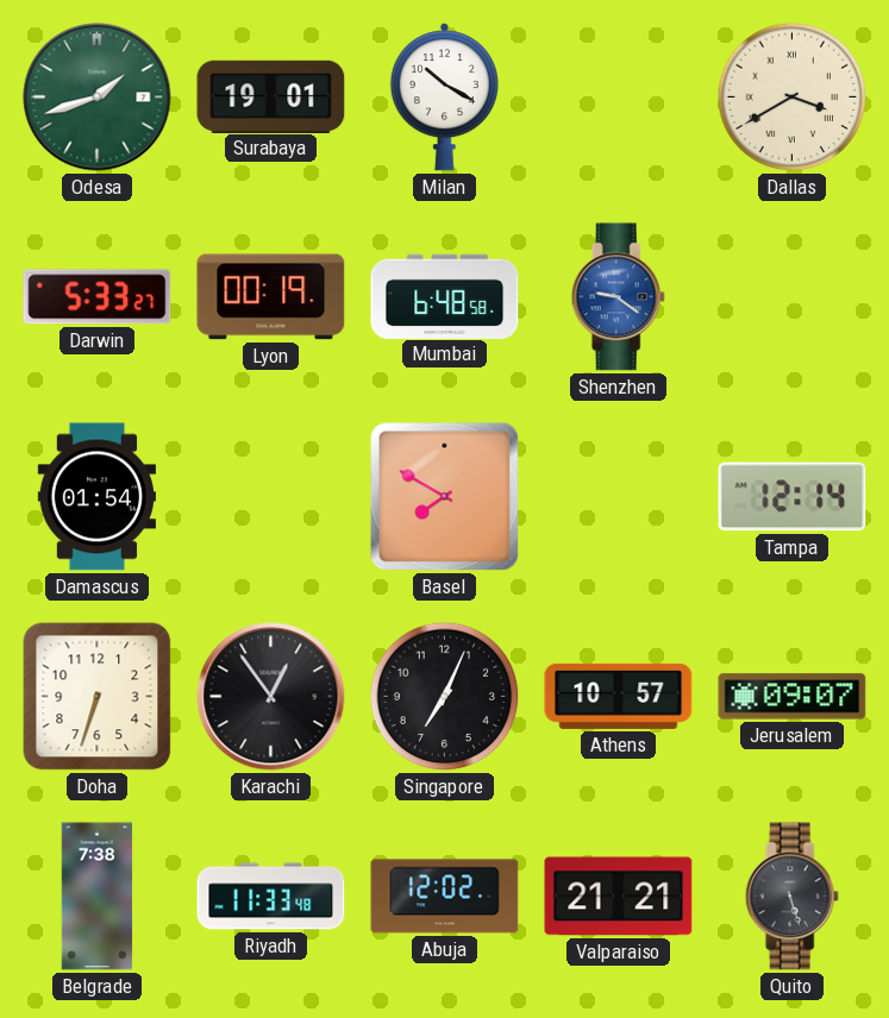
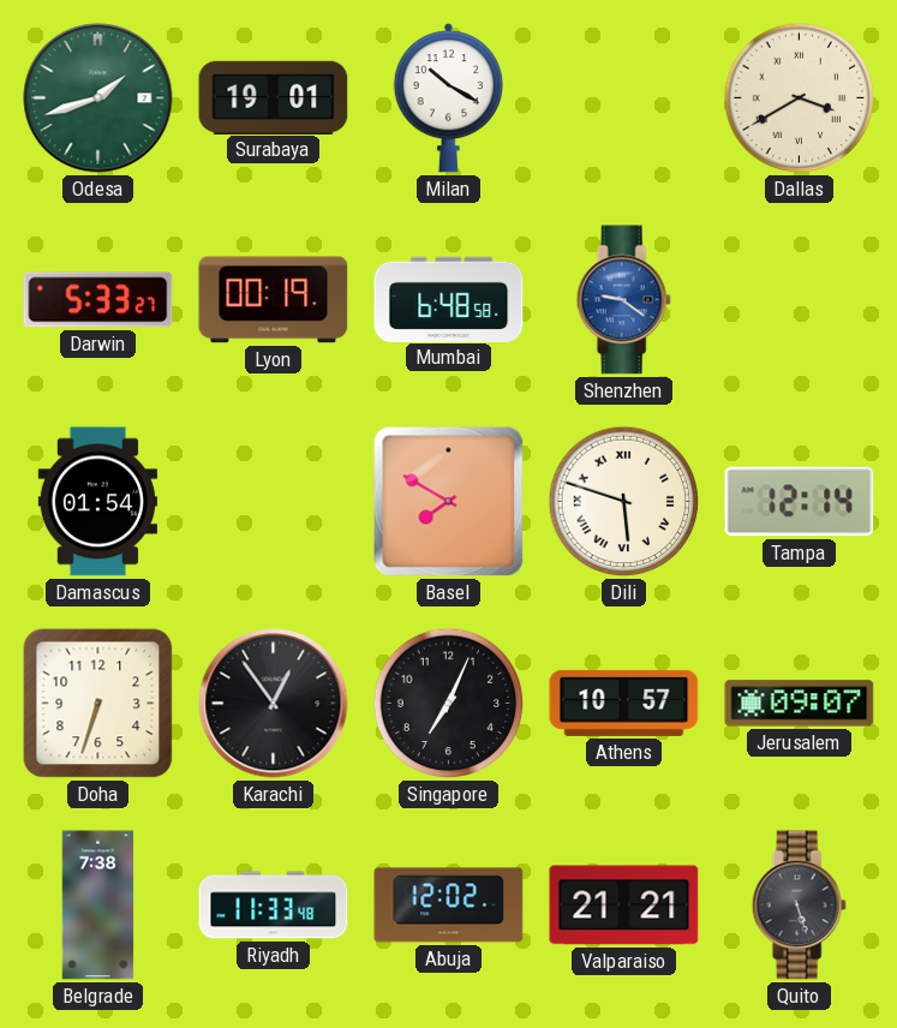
Dili: none -> 5:48
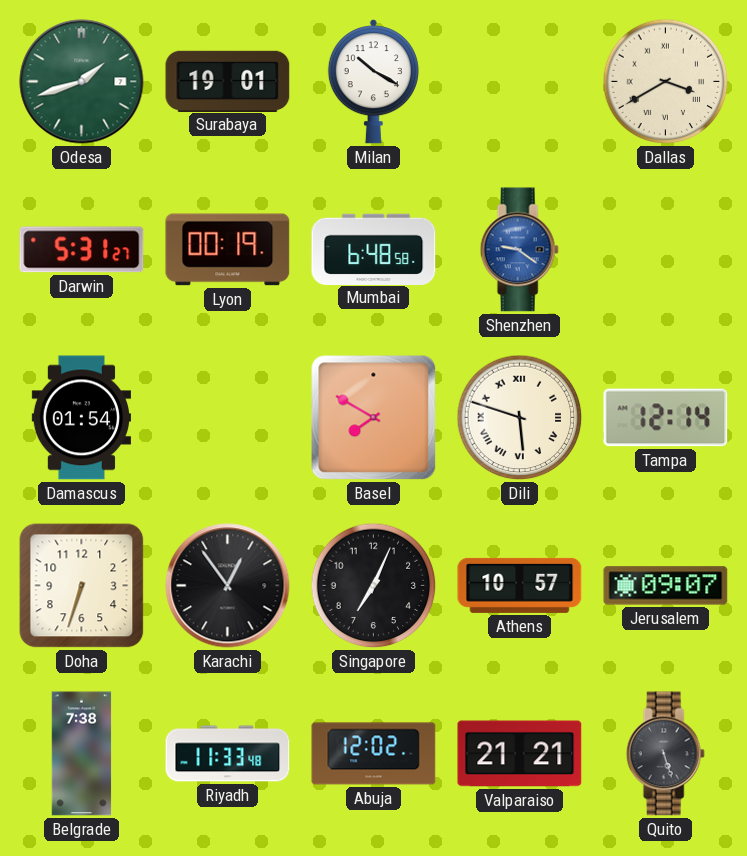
Darwin: 5:33 -> 5:31
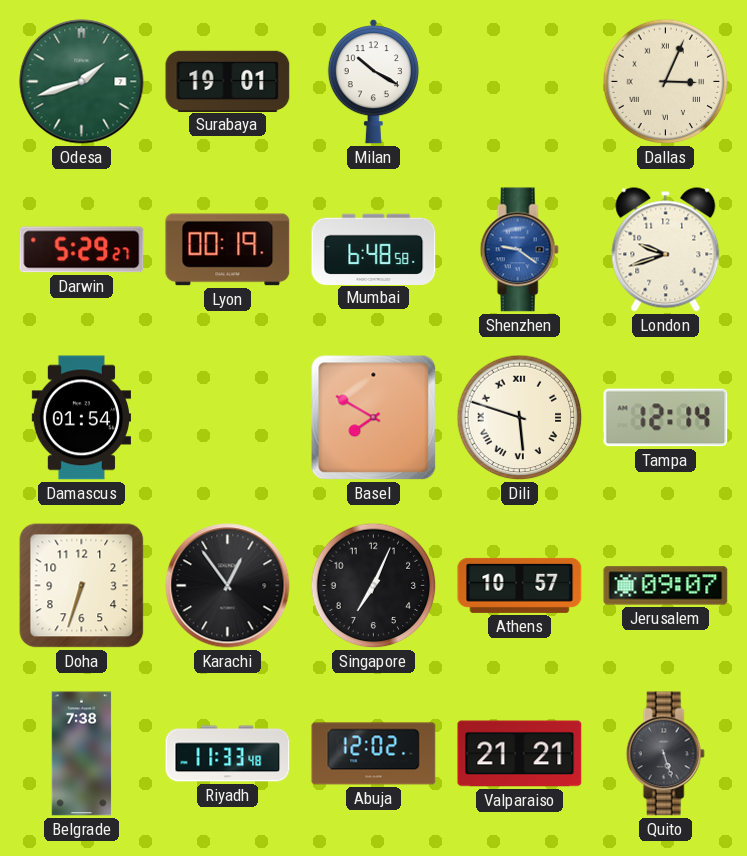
Dallas: 3:40 -> 3:04
Darwin: 5:31 -> 5:29
London: none -> 9:42
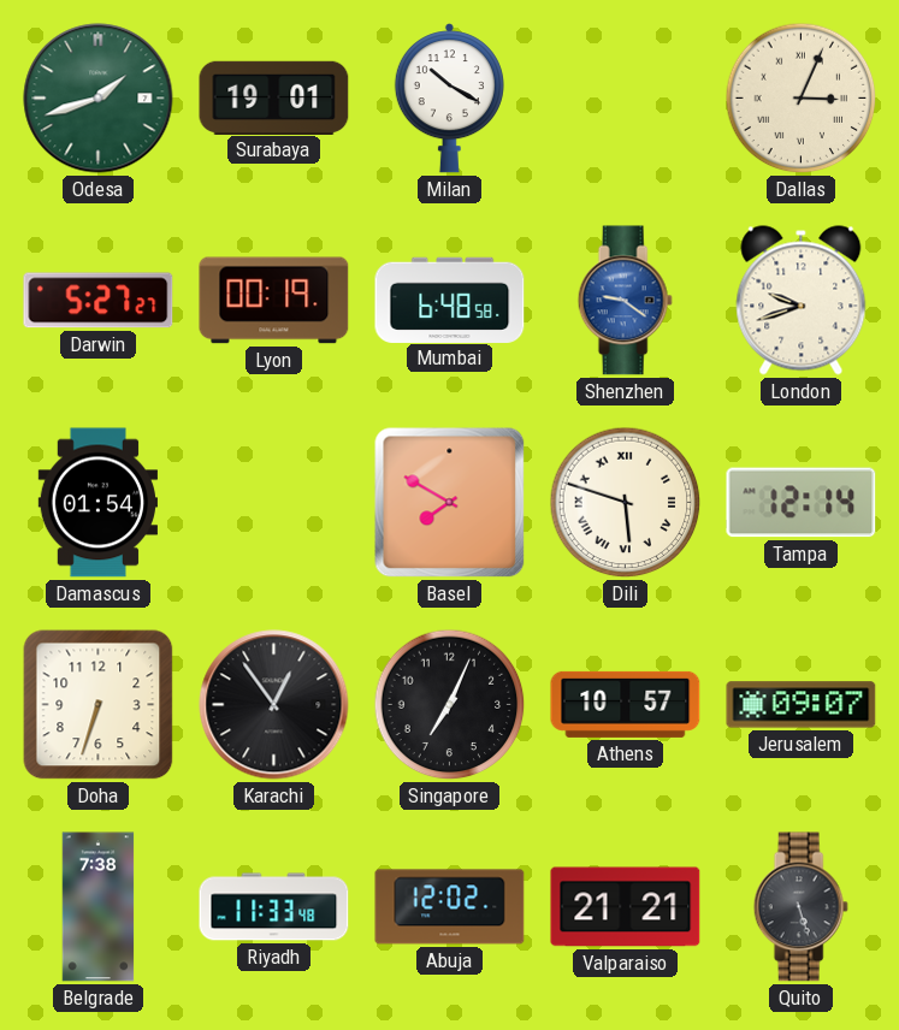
Darwin: 5:29 -> 5:27
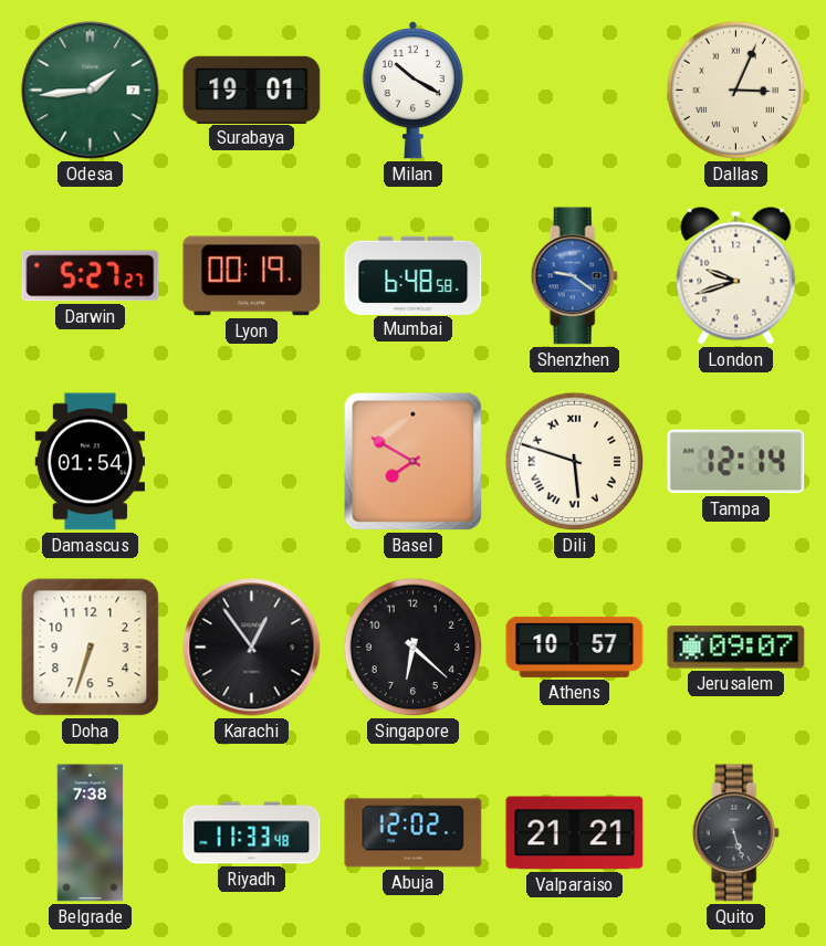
Odesa: 1:42 -> 1:44
Singapore: 7:04 -> 6:22
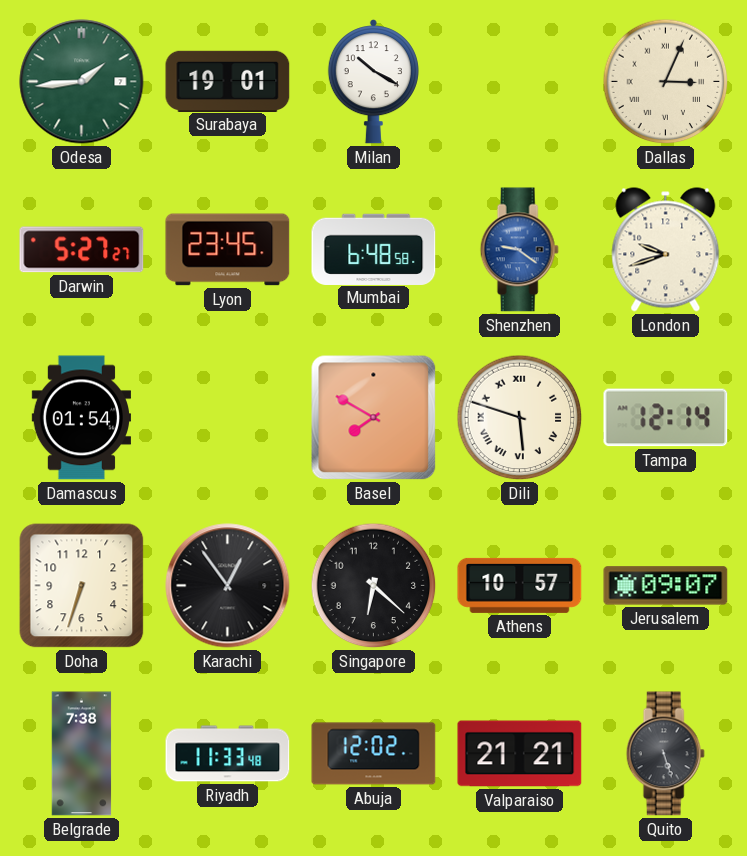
Lyon: 00:19 -> 23:45
